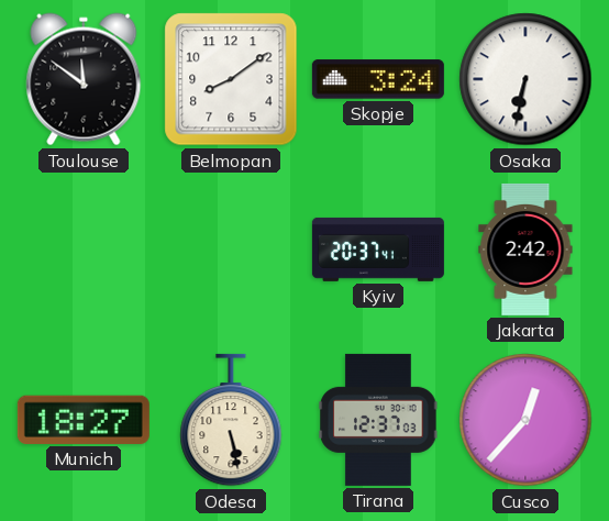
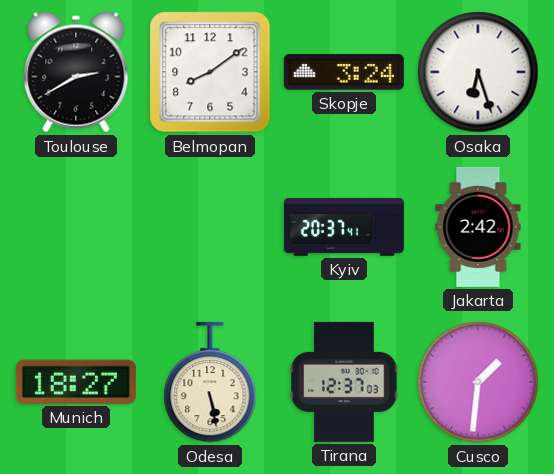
Toulouse: 11:51 -> 2:40
Osaka: 6:32 -> 6:27
Cusco: 12:37 -> 1:31
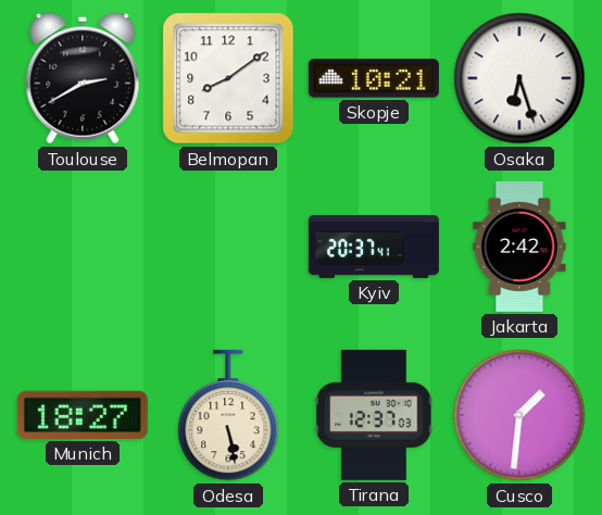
Skopje: 3:24 -> 10:21
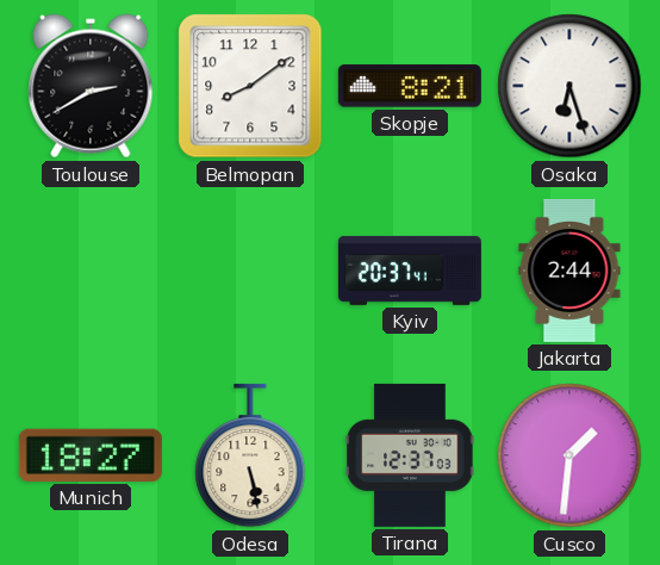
Skopje: 10:21 -> 8:21
Jakarta: 2:42 -> 2:44
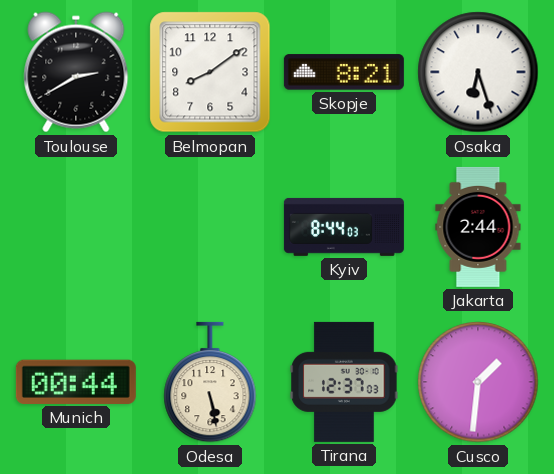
Kyiv: 20:37 -> 8:44
Munich: 18:27 -> 00:44
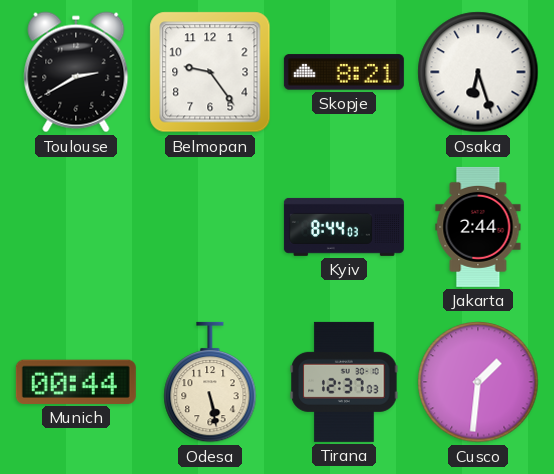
Belmopan: 8:09 -> 9:24
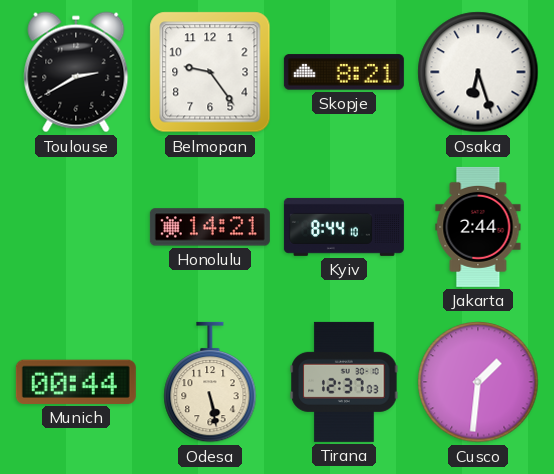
Honolulu: none -> 14:21
Kyiv: 8:44:03 -> 8:44:10
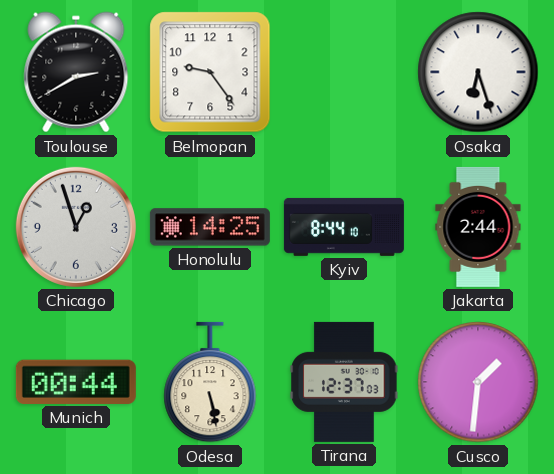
Skopje: 8:21 -> none
Chicago: none -> 12:57
Honolulu: 14:21 -> 14:25
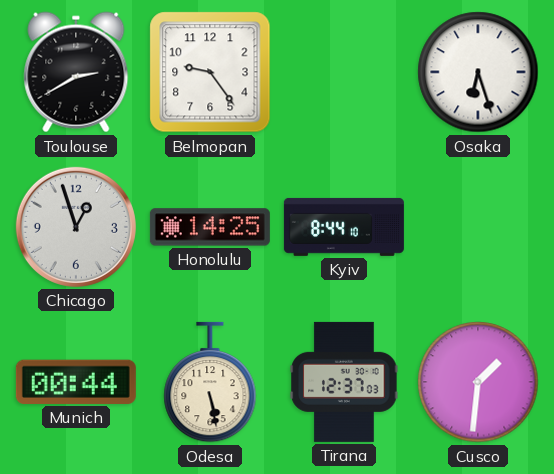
Jakarta: 2:44 -> none
